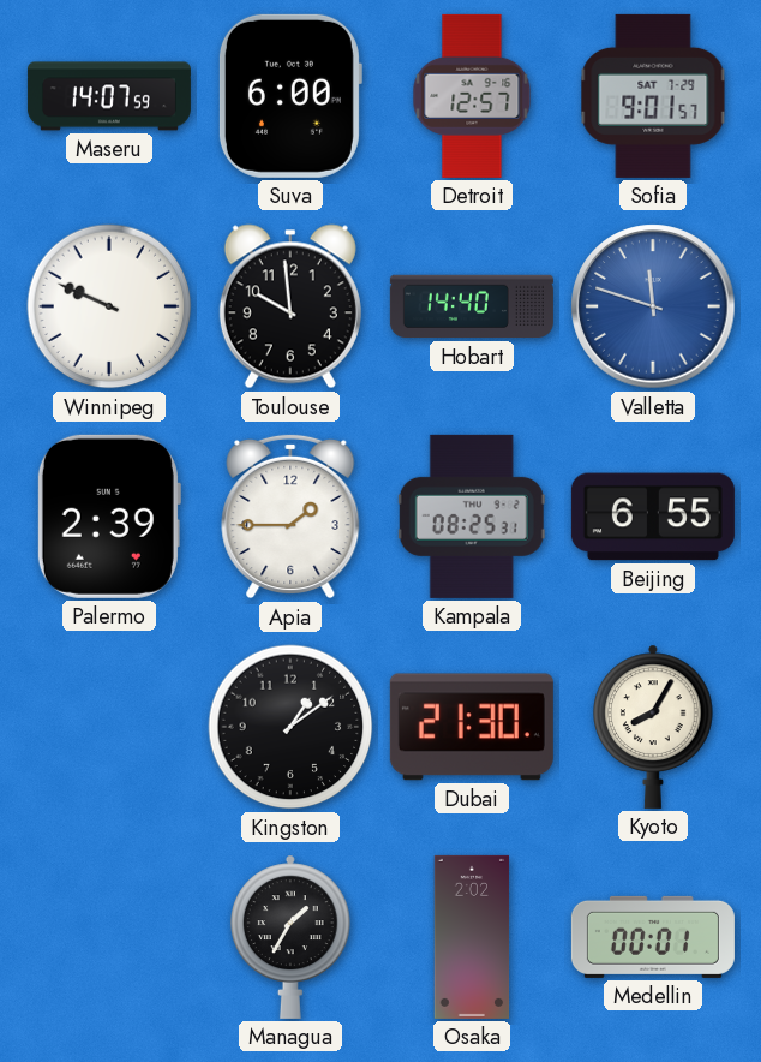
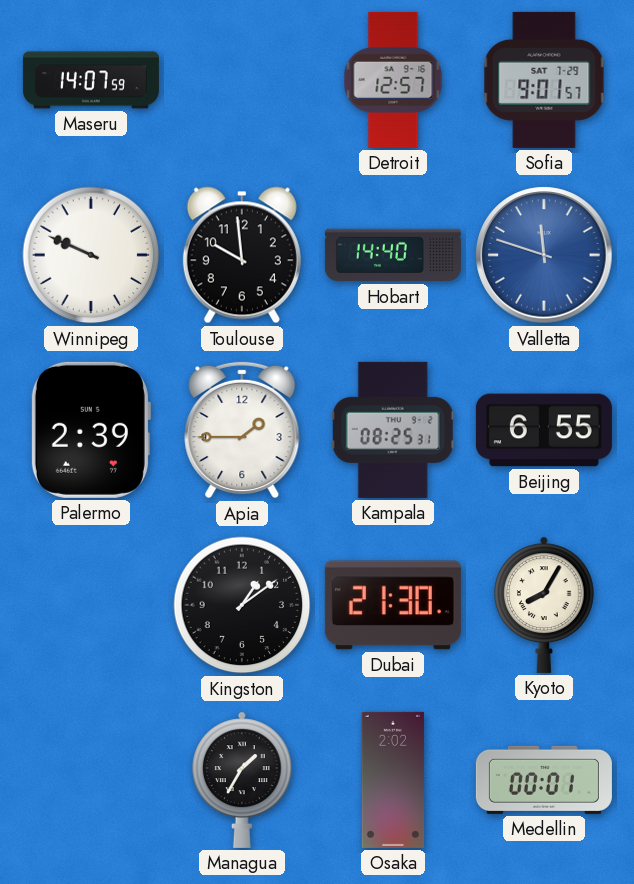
Suva: 6:00 -> none
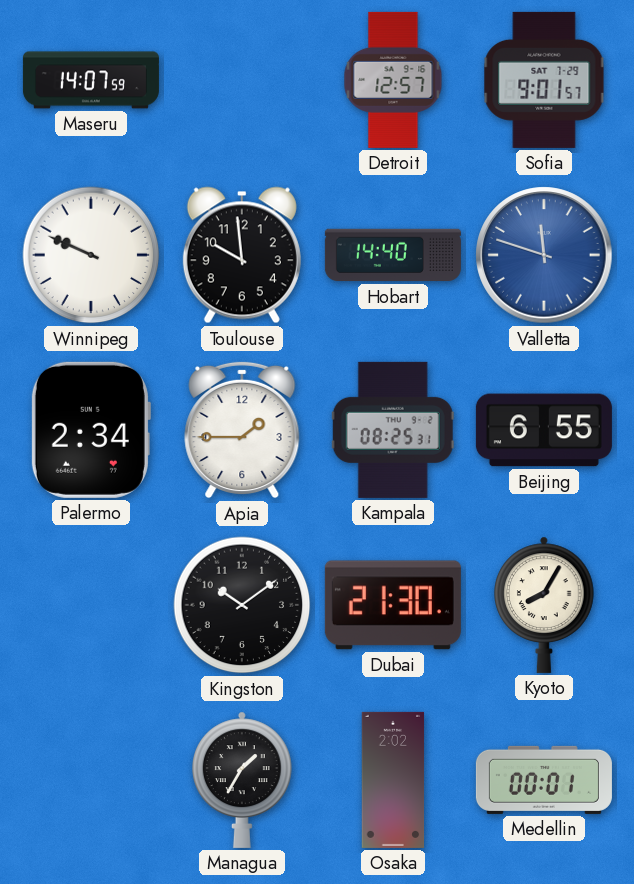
Palermo: 2:39 -> 2:34
Kingston: 1:09 -> 10:09
